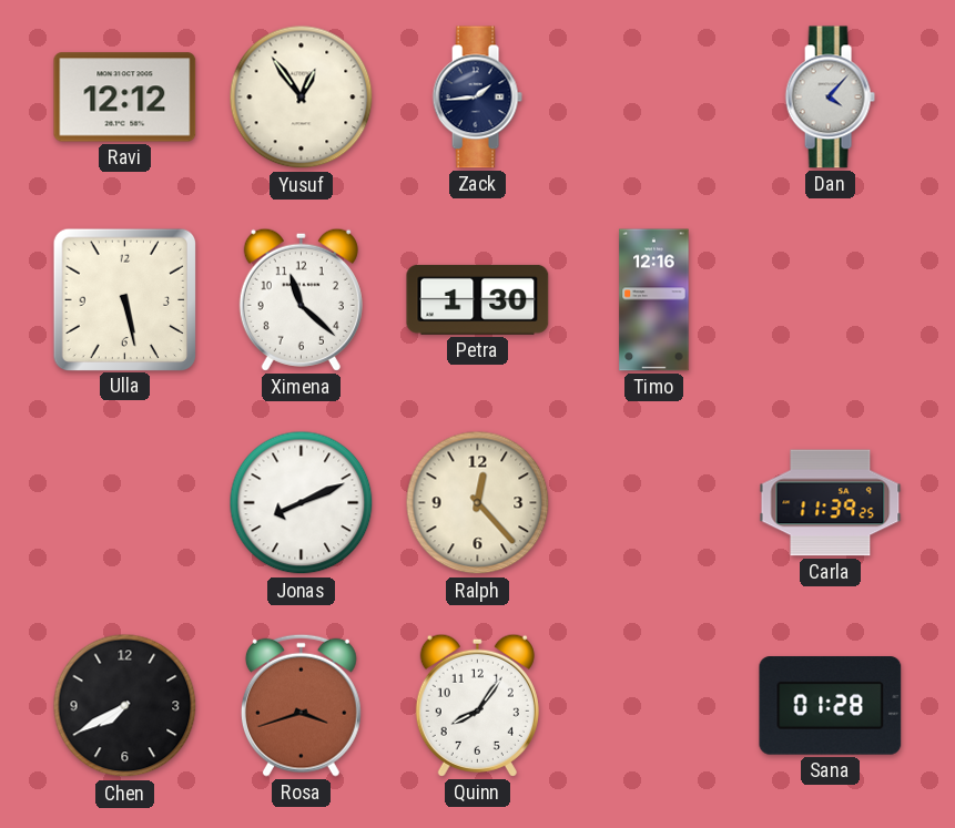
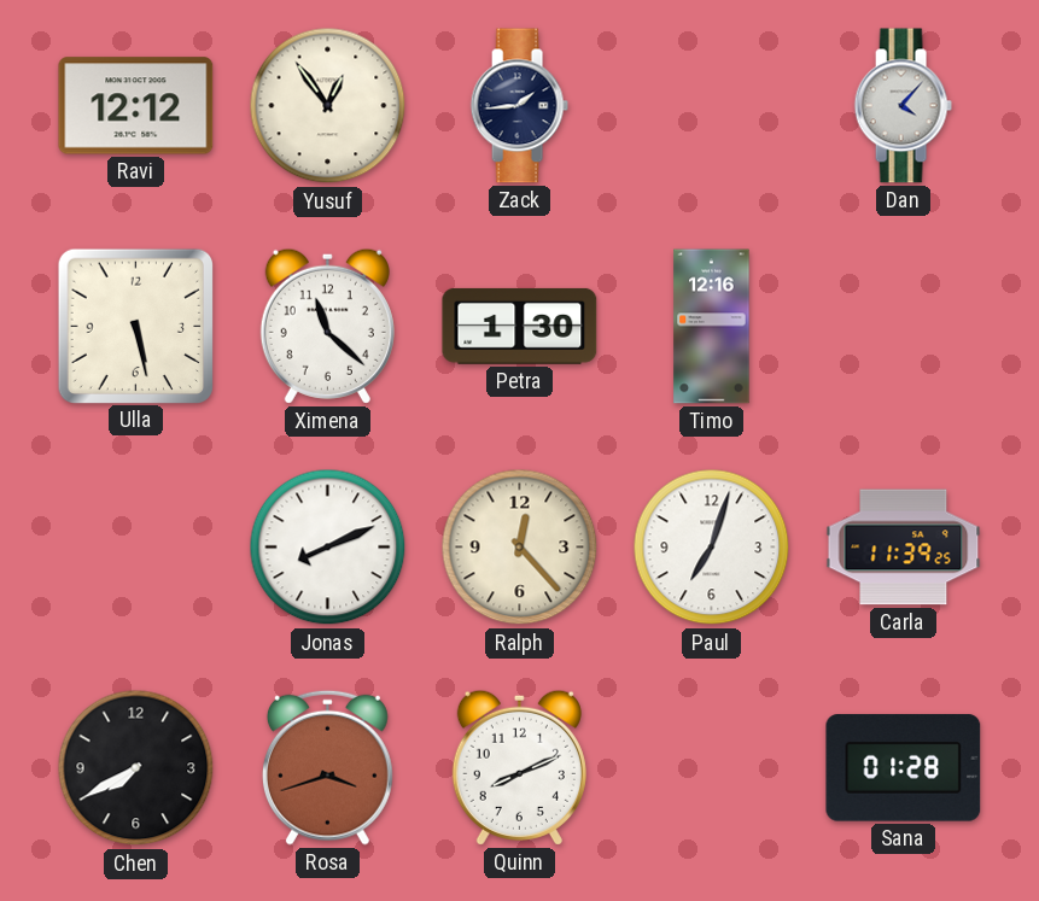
Paul: none -> 7:03
Quinn: 8:06 -> 8:11
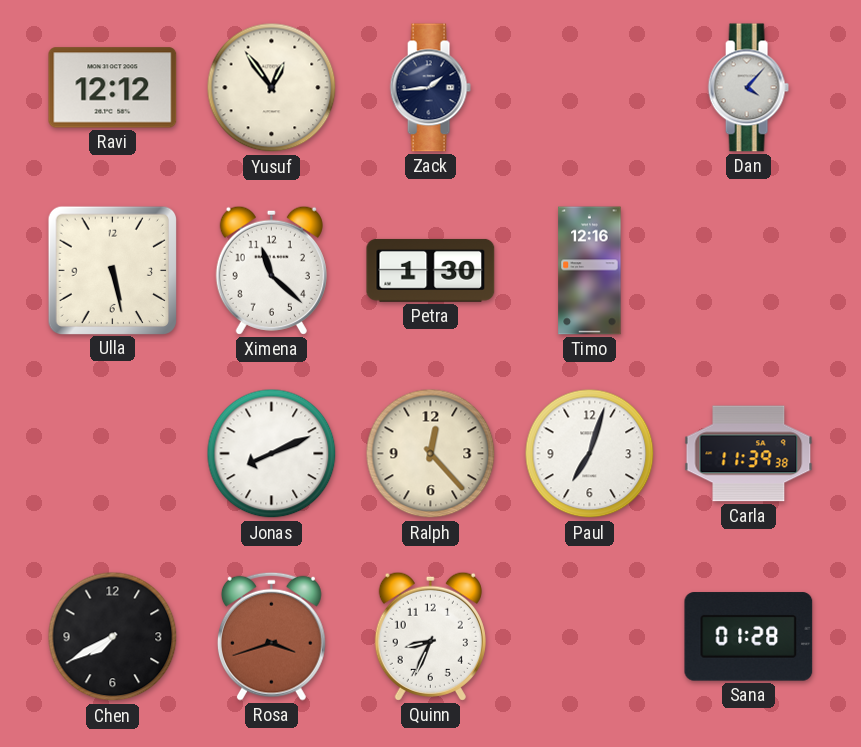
Carla: 11:39:25 -> 11:39:38
Quinn: 8:11 -> 8:34
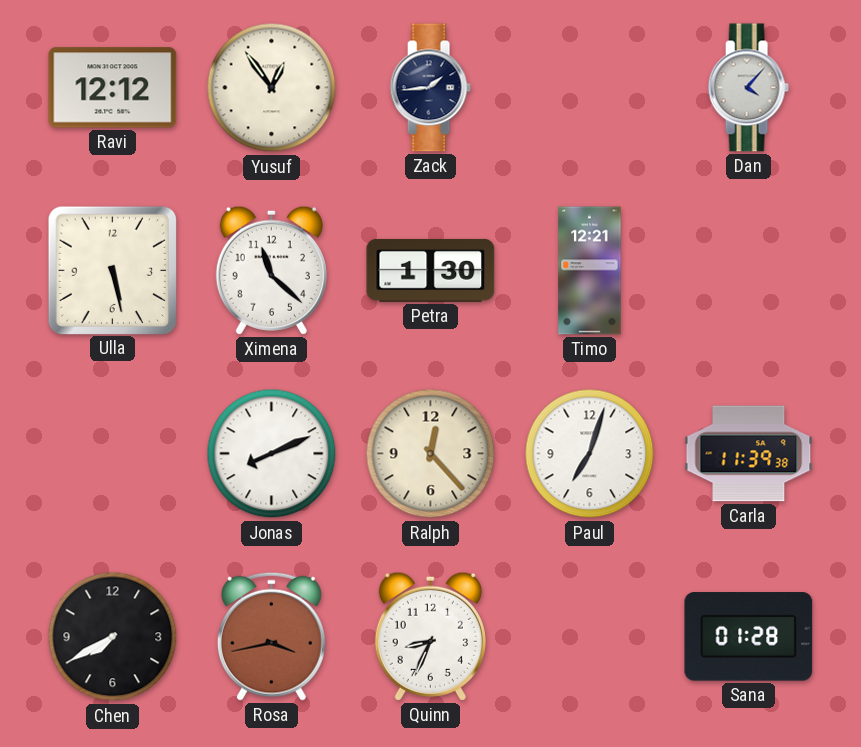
Timo: 12:16 -> 12:21
Rosa: 3:42 -> 3:43
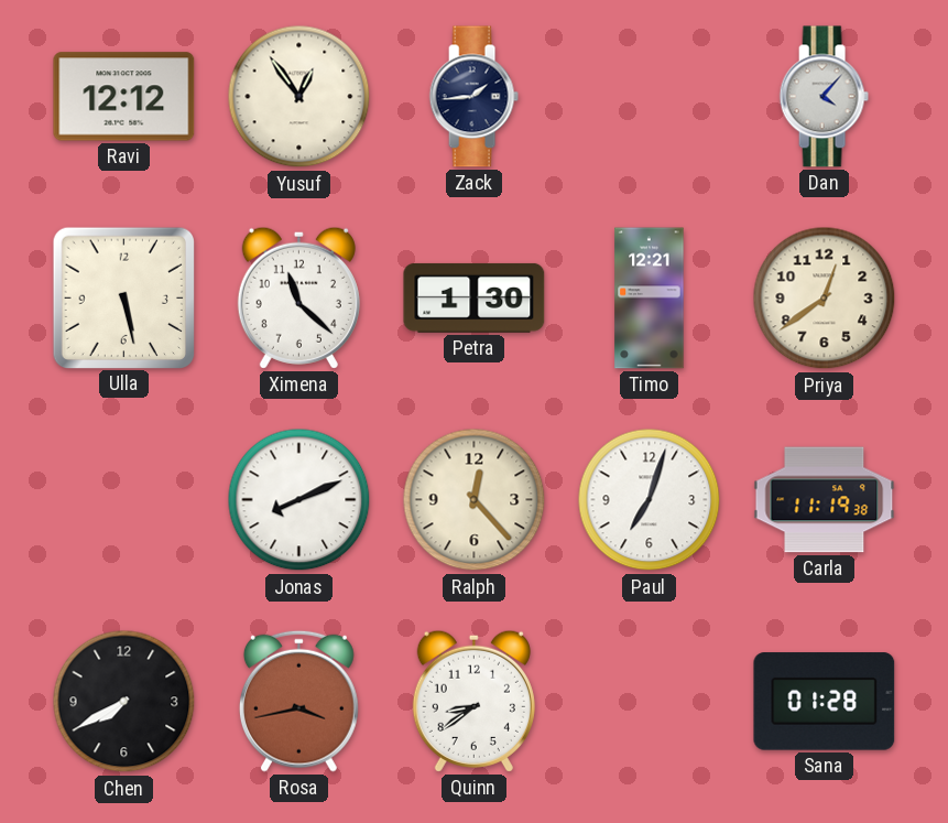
Priya: none -> 12:39
Carla: 11:39 -> 11:19
Quinn: 8:34 -> 8:39
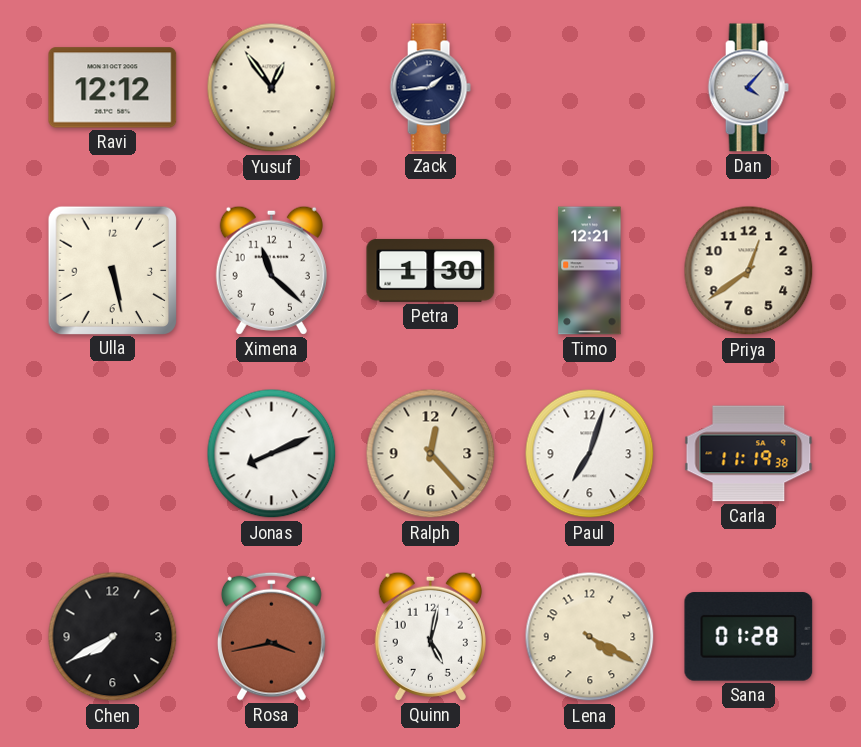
Quinn: 8:39 -> 5:02
Lena: none -> 4:20
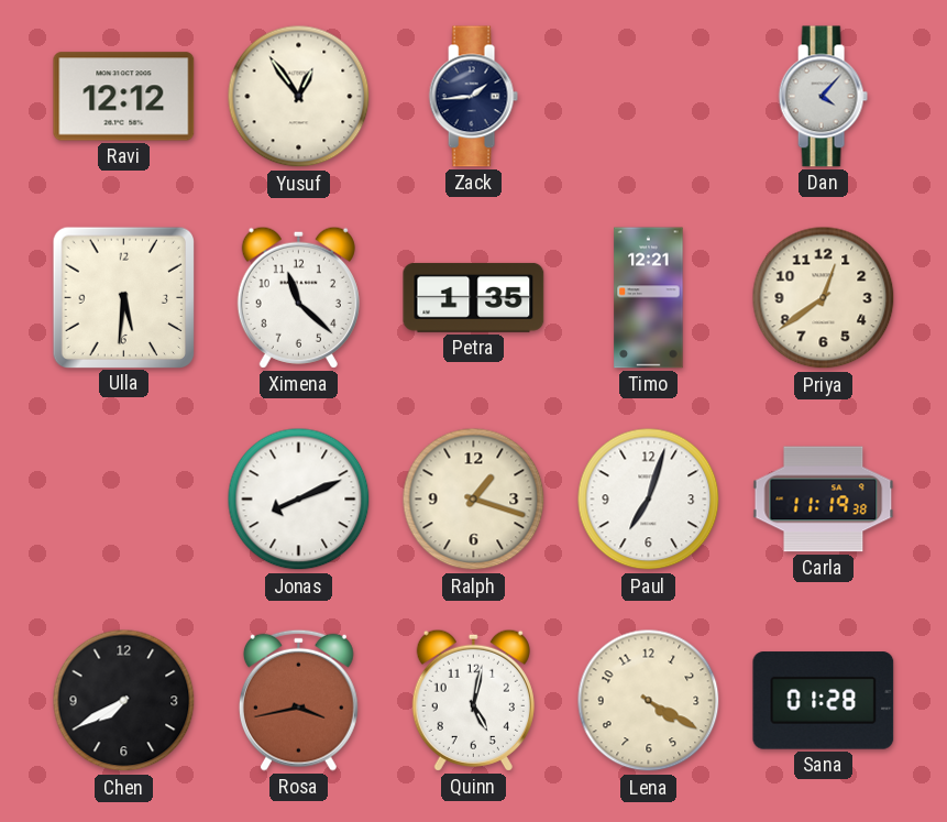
Ulla: 5:28 -> 5:31
Petra: 1:30 -> 1:35
Ralph: 12:23 -> 1:18
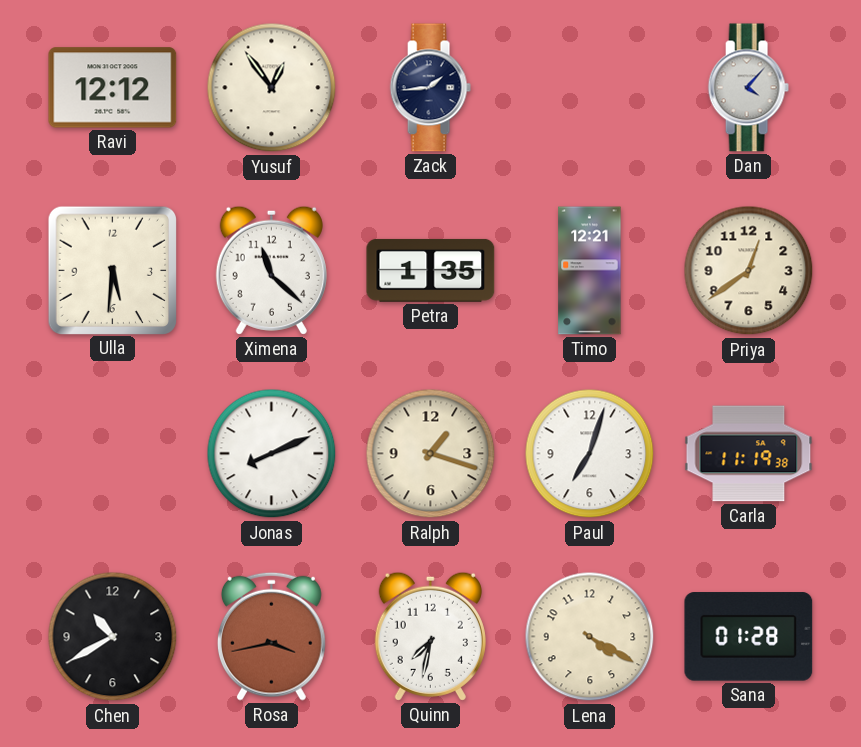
Chen: 7:40 -> 10:40
Quinn: 5:02 -> 7:32
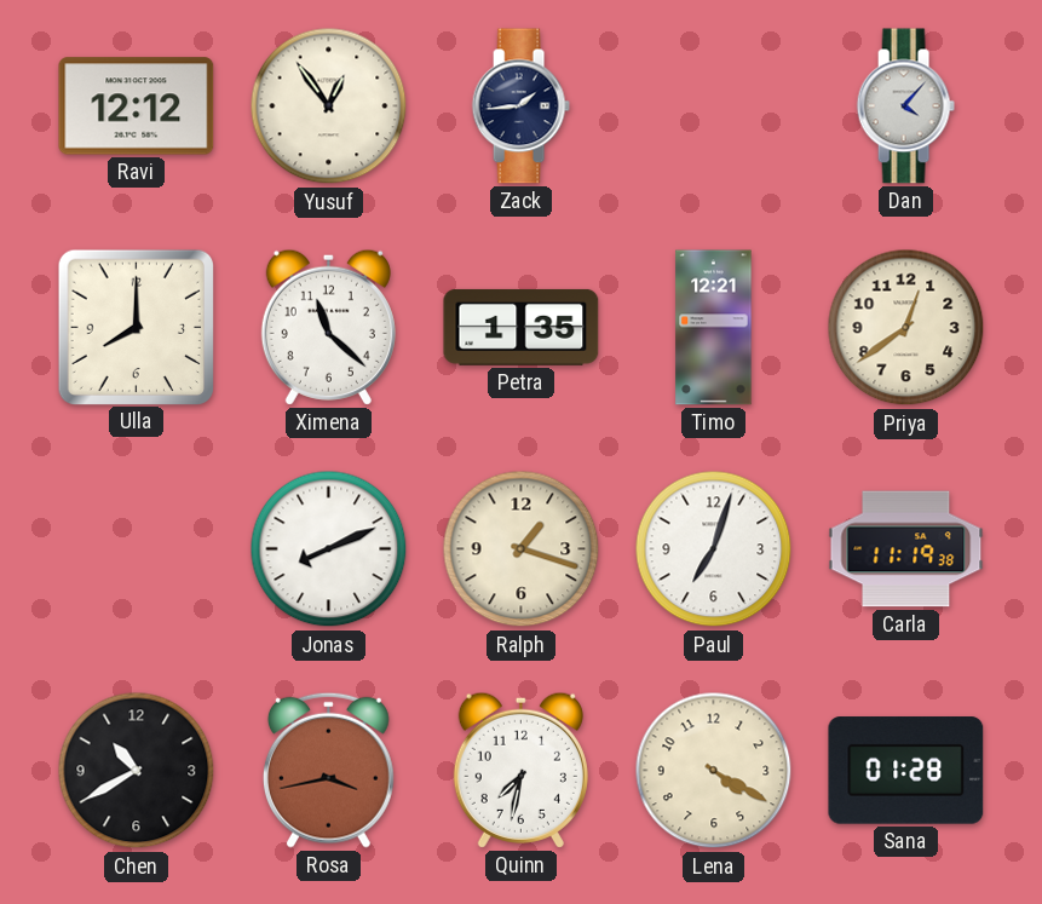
Ulla: 5:31 -> 8:00
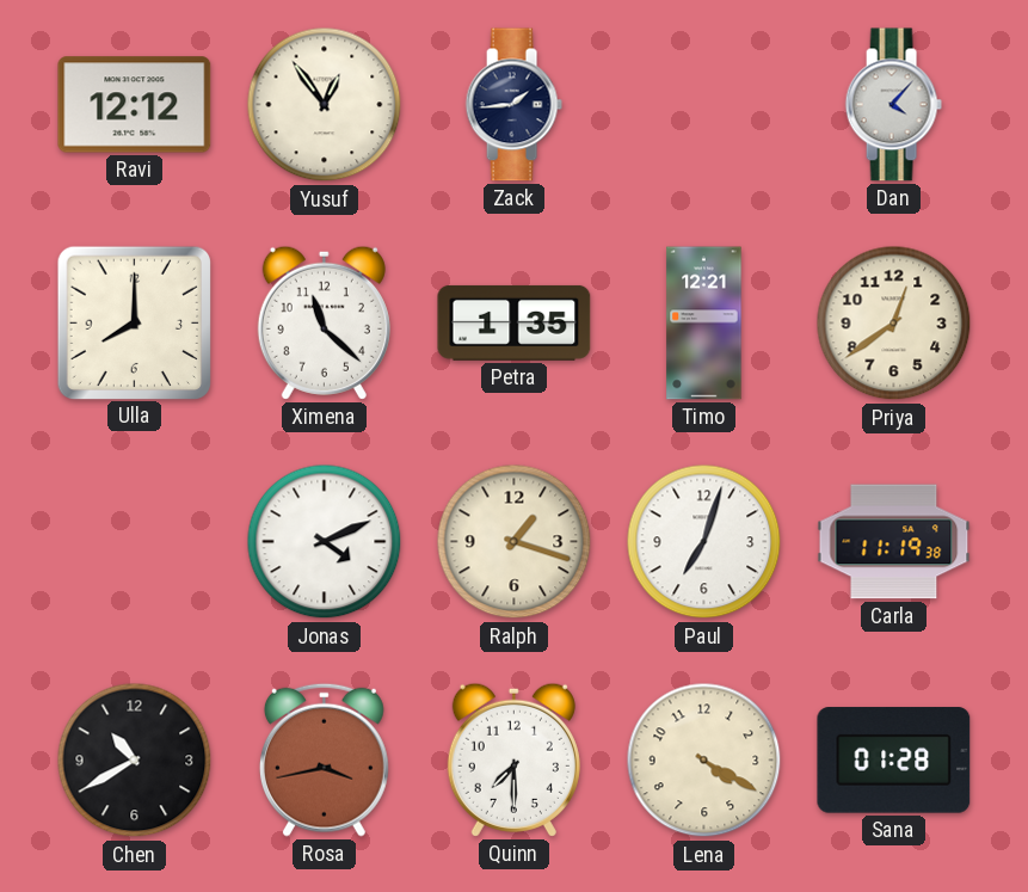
Jonas: 8:11 -> 4:11
Quinn: 7:32 -> 7:30
